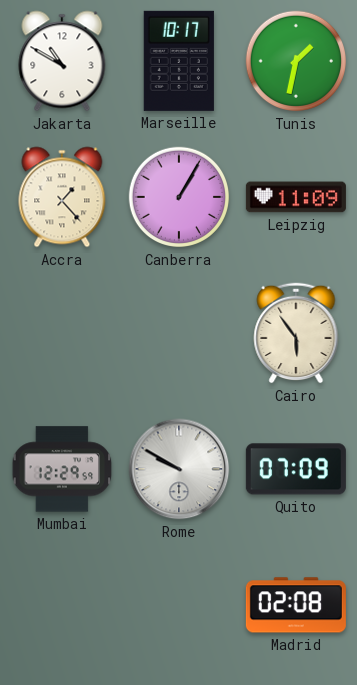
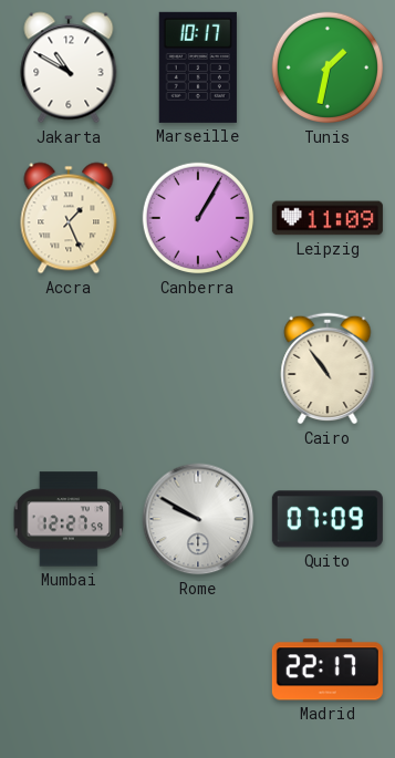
Accra: 1:23 -> 1:26
Cairo: 5:54 -> 10:54
Mumbai: 12:29 -> 12:27
Madrid: 02:08 -> 22:17
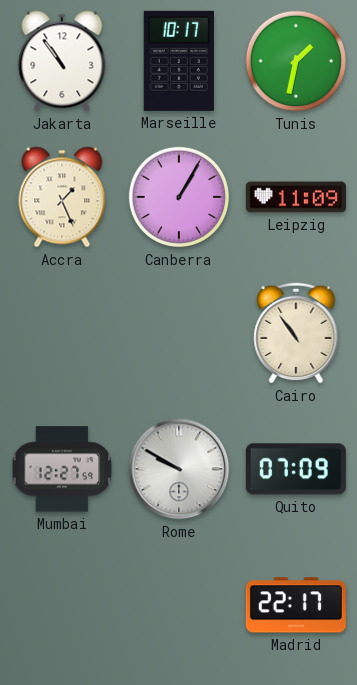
Jakarta: 10:50 -> 10:54
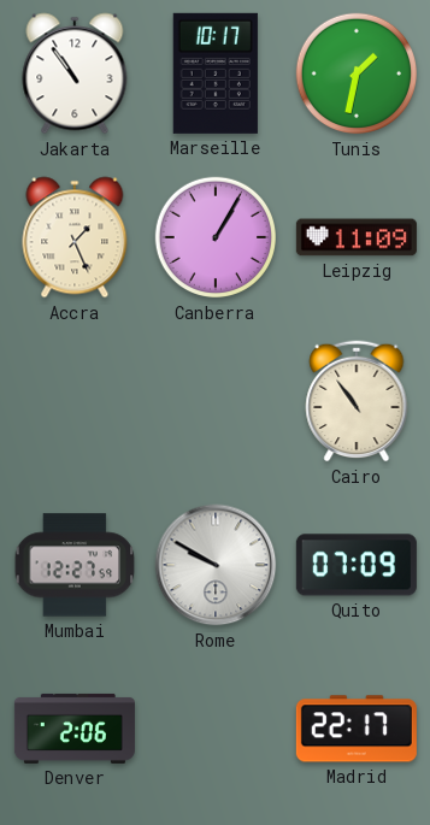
Denver: none -> 2:06
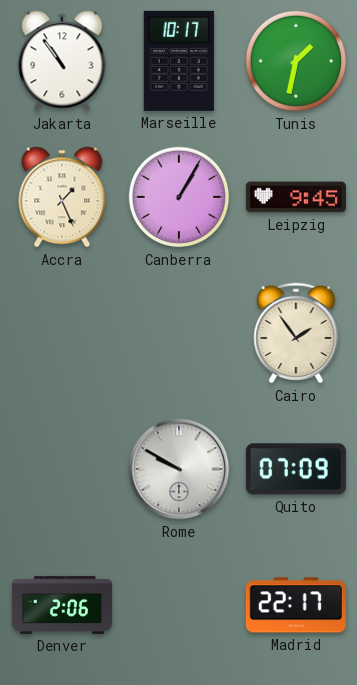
Leipzig: 11:09 -> 9:45
Cairo: 10:54 -> 1:54
Mumbai: 12:27 -> none
